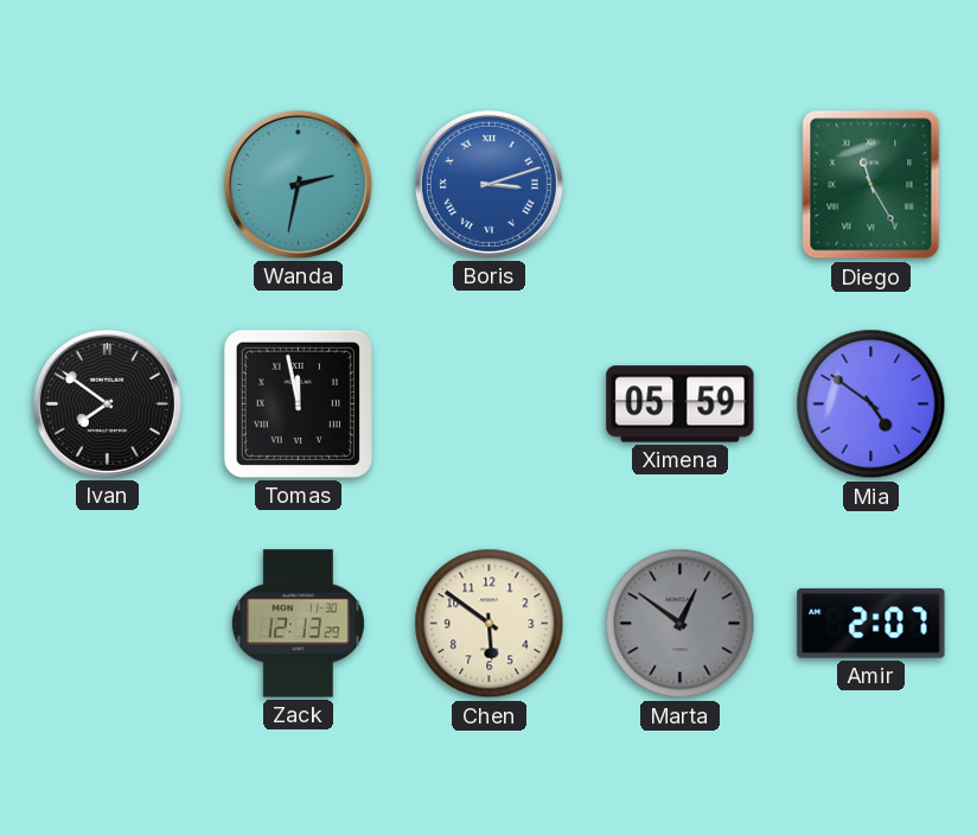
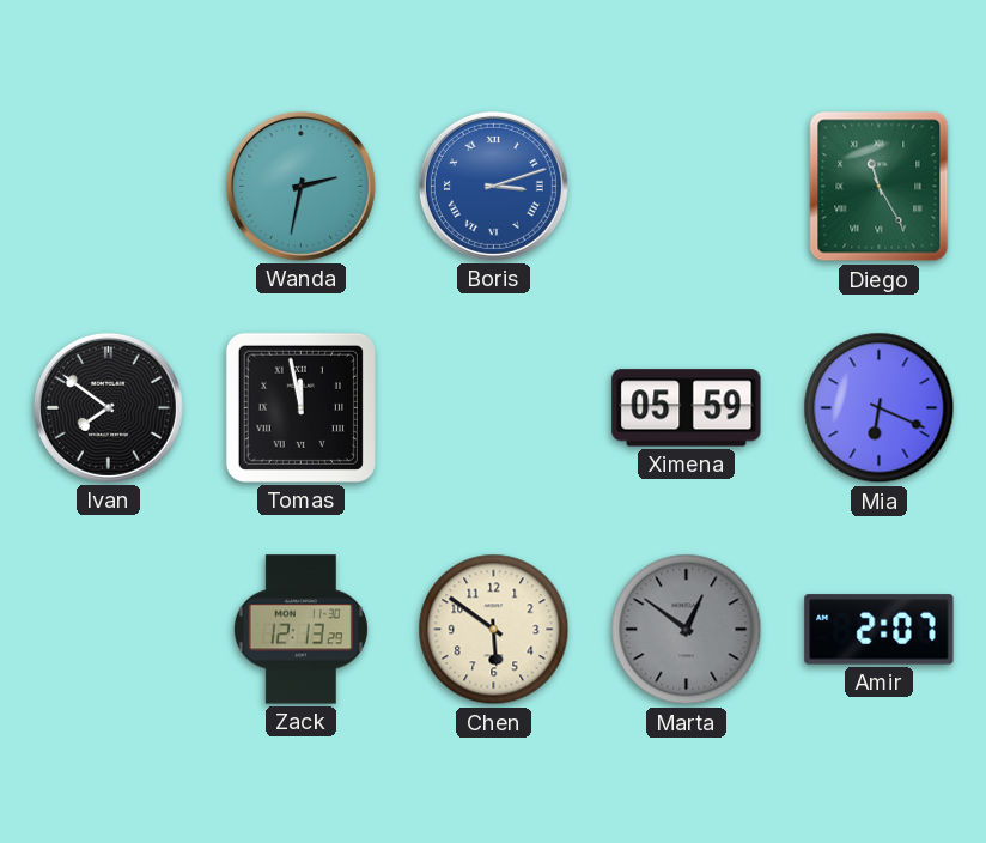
Mia: 4:51 -> 6:19
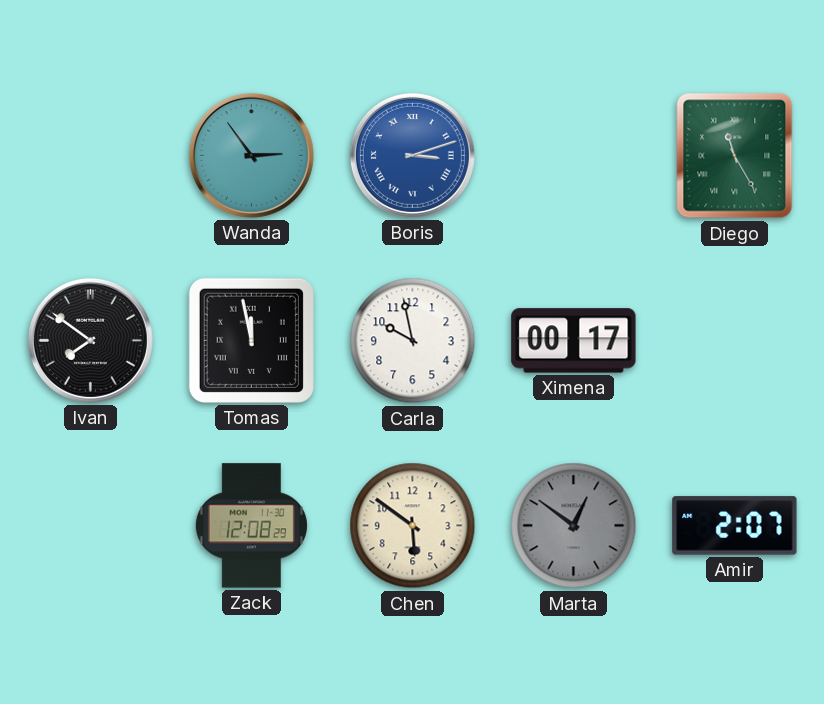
Wanda: 2:32 -> 2:54
Carla: none -> 9:58
Ximena: 05:59 -> 00:17
Mia: 6:19 -> none
Zack: 12:13 -> 12:08
